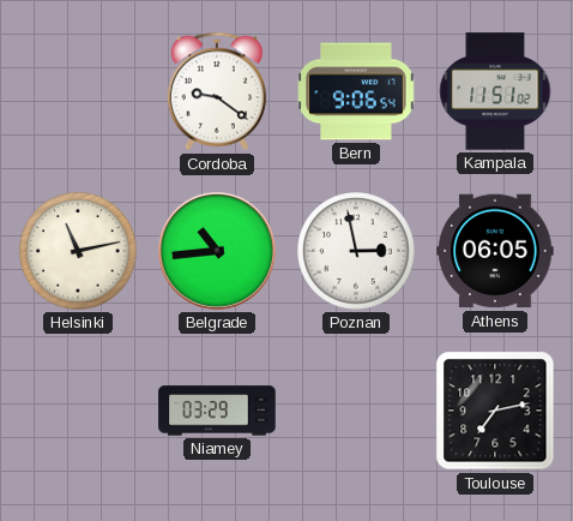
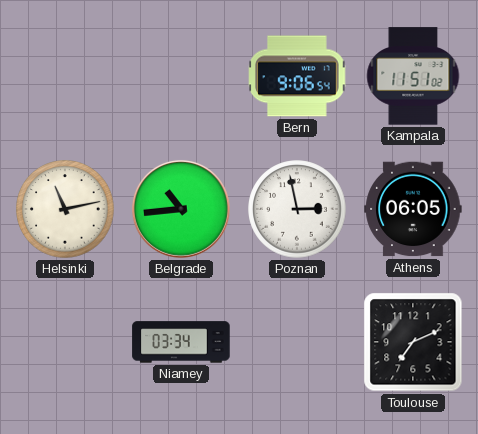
Cordoba: 9:21 -> none
Niamey: 03:29 -> 03:34
Toulouse: 7:13 -> 7:11
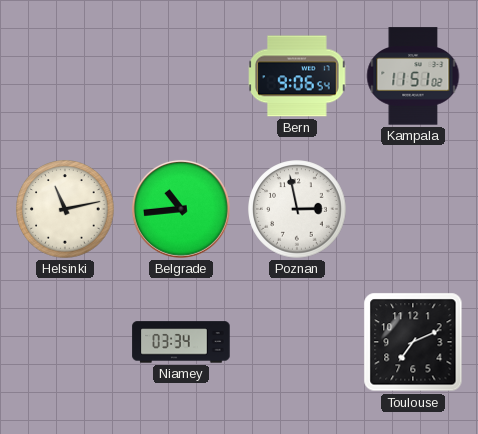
Athens: 06:05 -> none
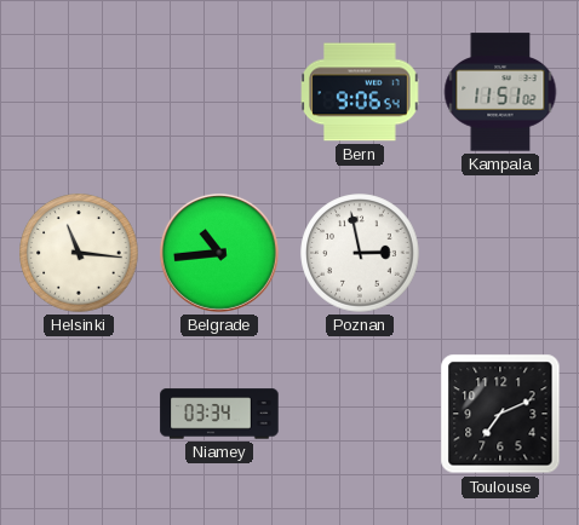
Helsinki: 11:13 -> 11:16
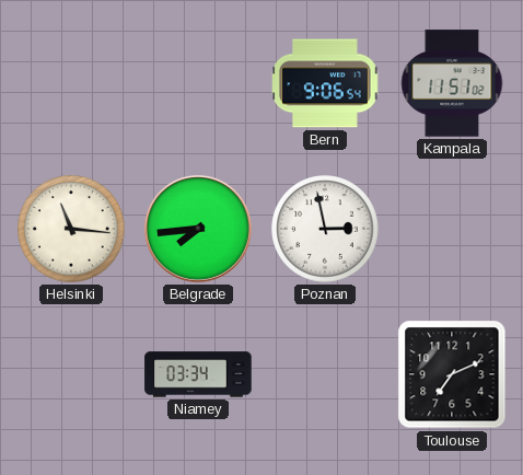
Belgrade: 10:44 -> 7:44
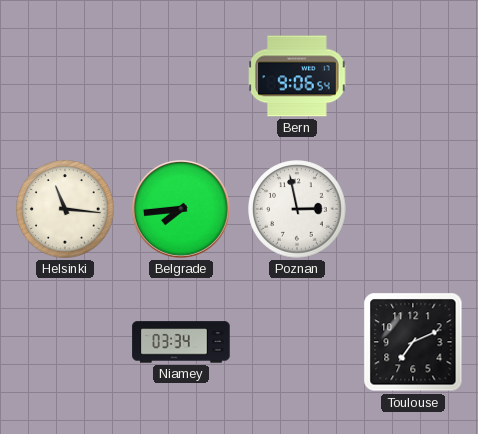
Kampala: 11:51 -> none
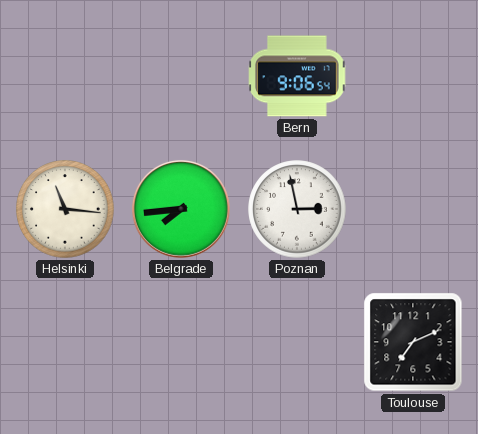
Niamey: 03:34 -> none
